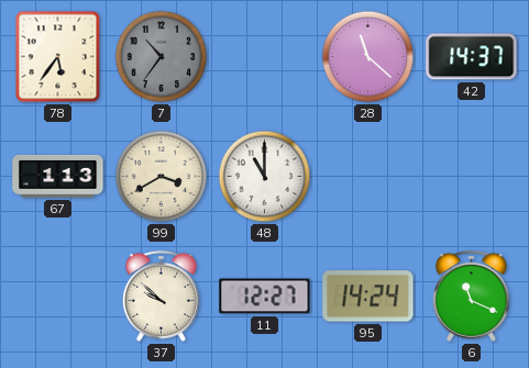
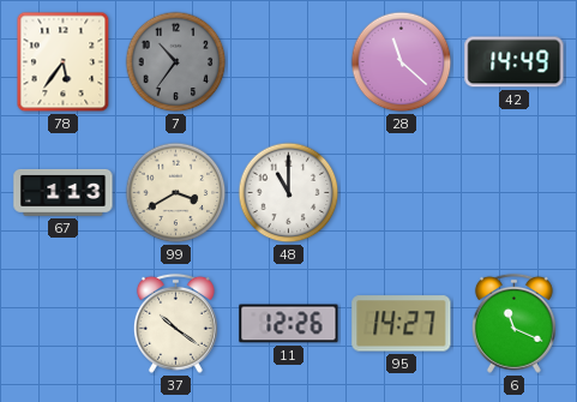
42: 14:37 -> 14:49
37: 9:52 -> 10:21
11: 12:27 -> 12:26
95: 14:24 -> 14:27
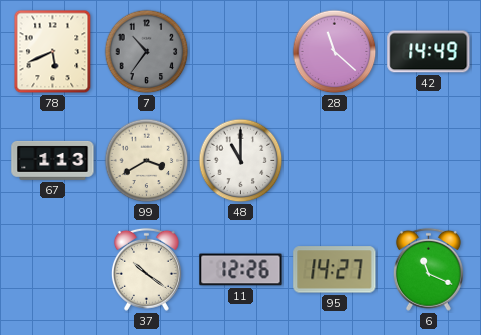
78: 5:36 -> 5:41
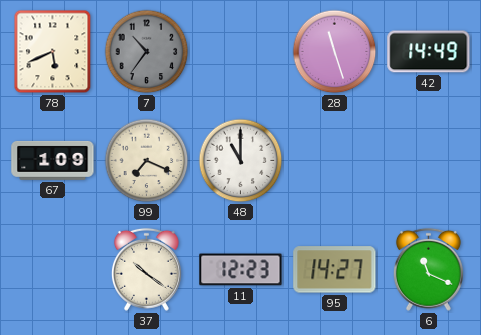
28: 11:22 -> 11:27
67: 1:13 -> 1:09
99: 3:40 -> 7:19
11: 12:26 -> 12:23
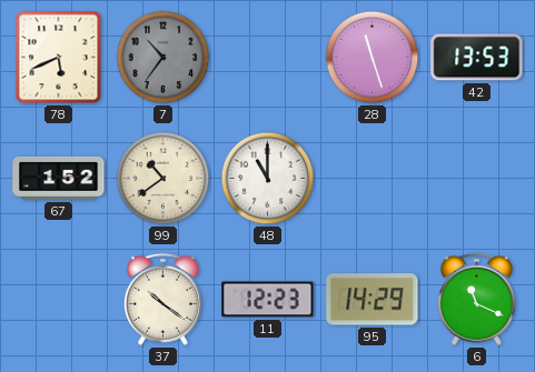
42: 14:49 -> 13:53
67: 1:09 -> 1:52
99: 7:19 -> 10:39
95: 14:27 -> 14:29
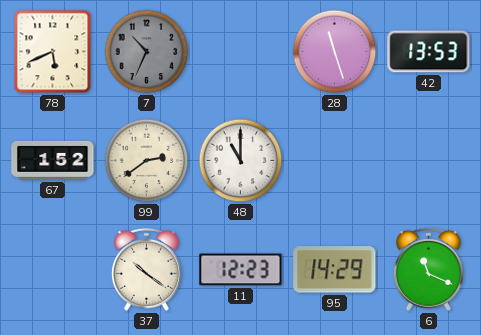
7: 10:36 -> 10:34
99: 10:39 -> 2:39
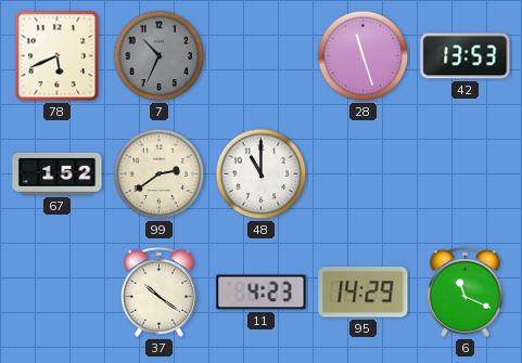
11: 12:23 -> 4:23
